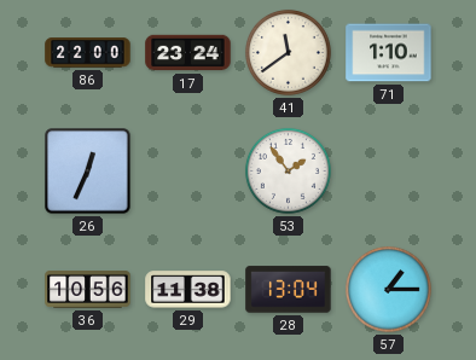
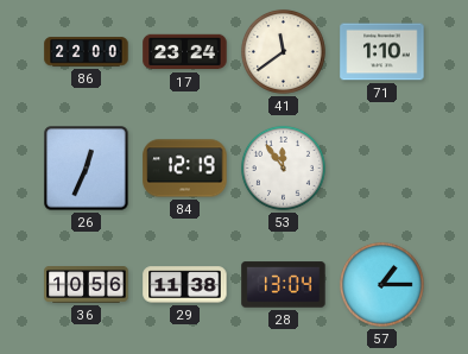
84: none -> 12:19
53: 1:54 -> 11:54
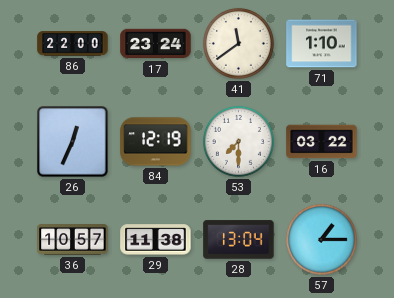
53: 11:54 -> 7:30
16: none -> 03:22
36: 10:56 -> 10:57
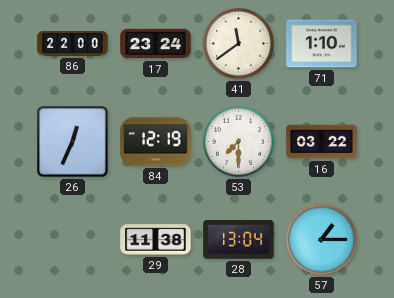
36: 10:57 -> none
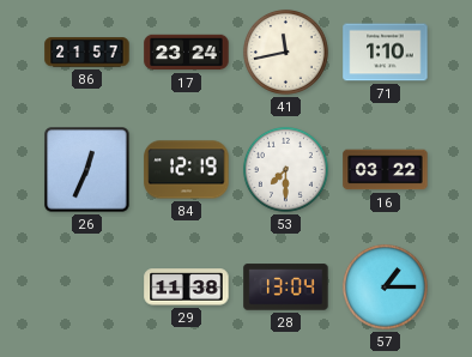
86: 22:00 -> 21:57
41: 11:39 -> 11:43
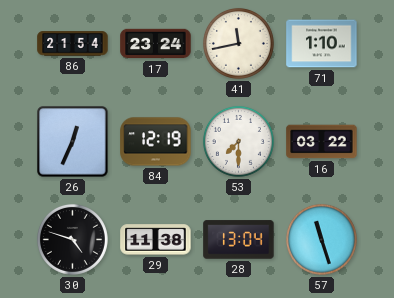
86: 21:57 -> 21:54
30: none -> 4:48
57: 1:15 -> 11:27
